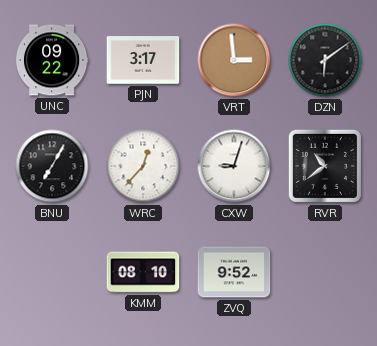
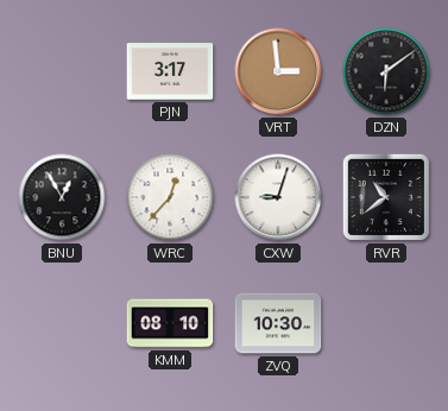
UNC: 09:22 -> none
BNU: 7:05 -> 12:55
ZVQ: 9:52 -> 10:30
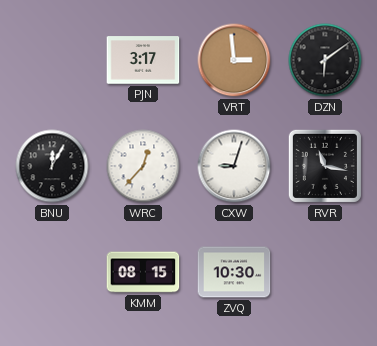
BNU: 12:55 -> 12:05
RVR: 10:39 -> 11:17
KMM: 08:10 -> 08:15
